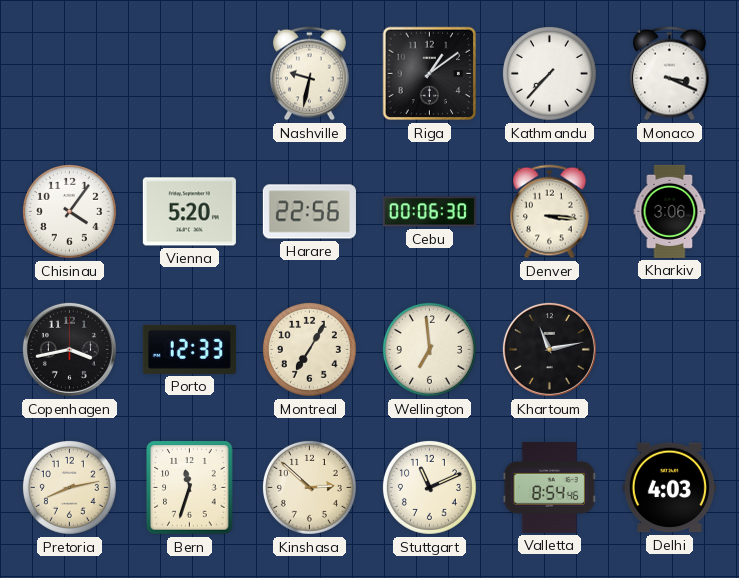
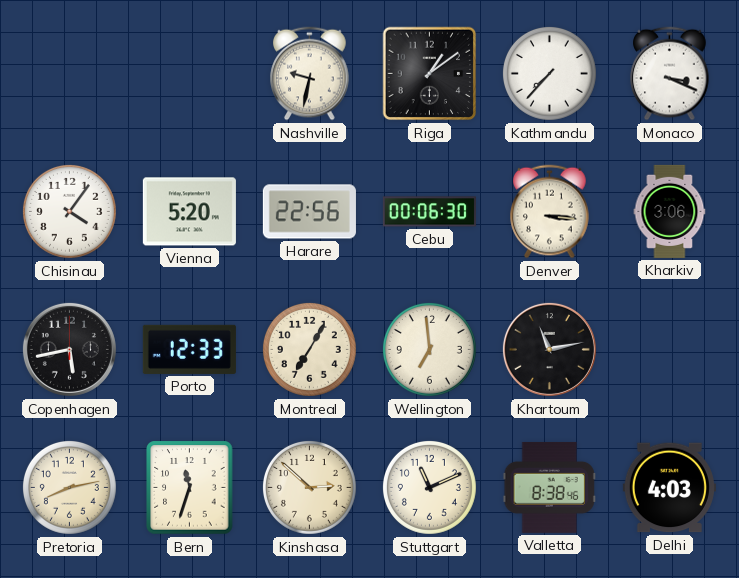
Copenhagen: 3:43 -> 5:43
Valletta: 8:54 -> 8:38
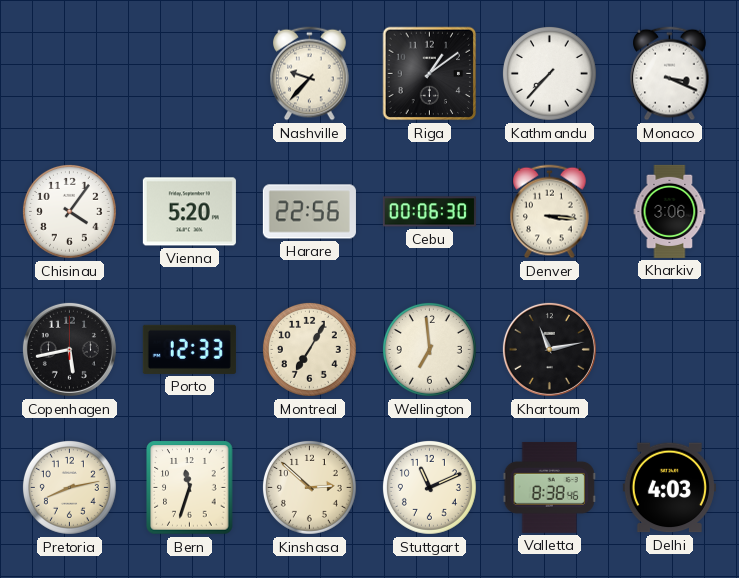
Nashville: 9:32 -> 9:37
